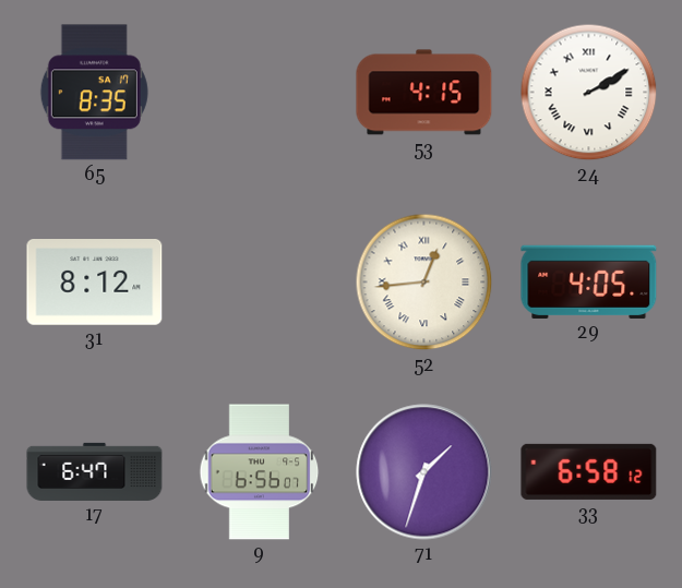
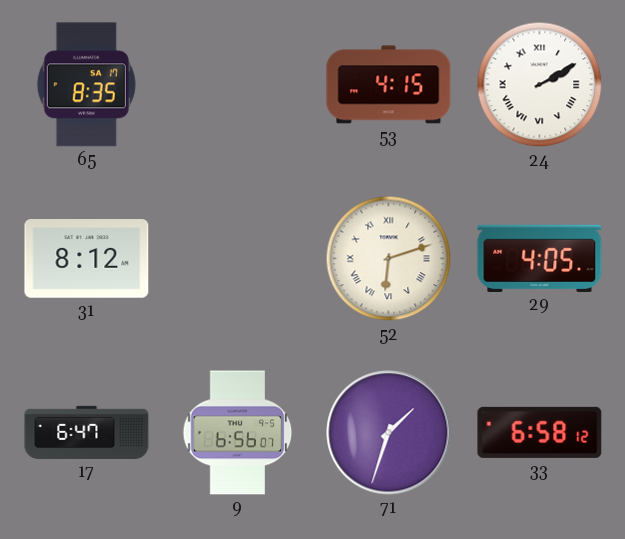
52: 12:44 -> 6:12
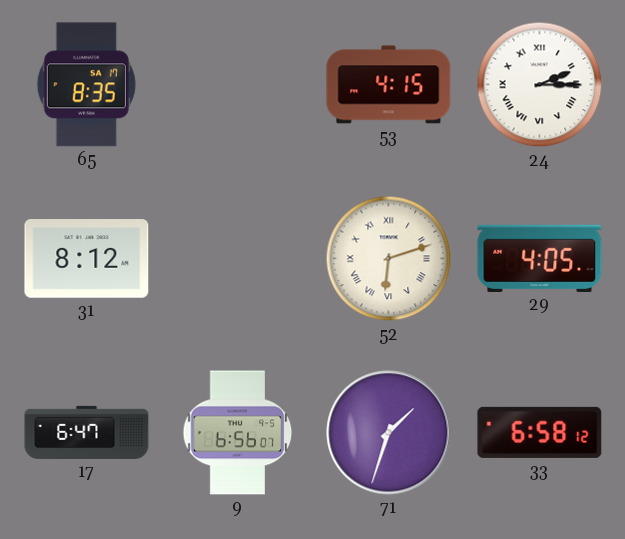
24: 2:10 -> 2:15
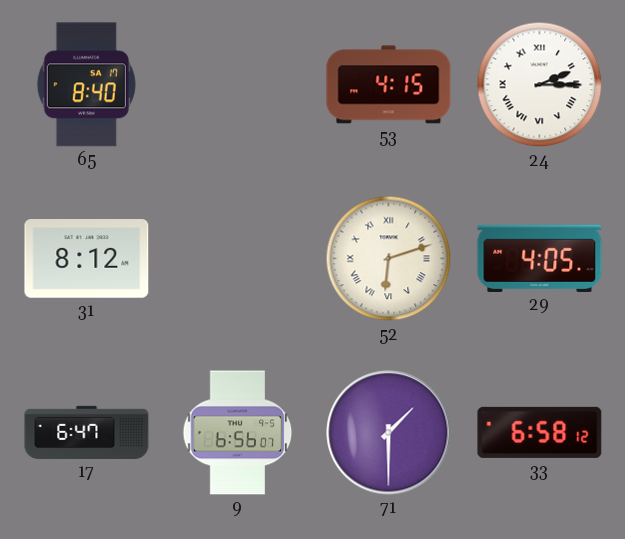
65: 8:35 -> 8:40
71: 1:33 -> 1:30
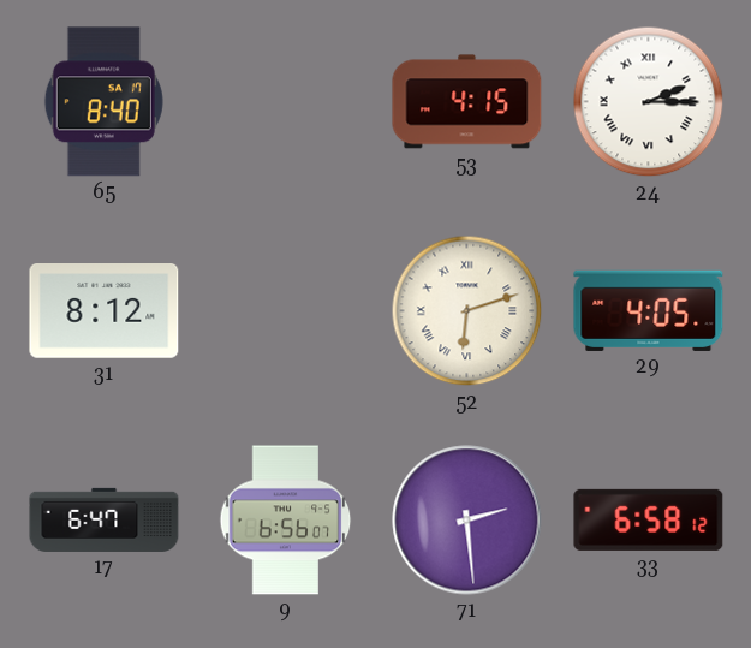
71: 1:30 -> 2:29
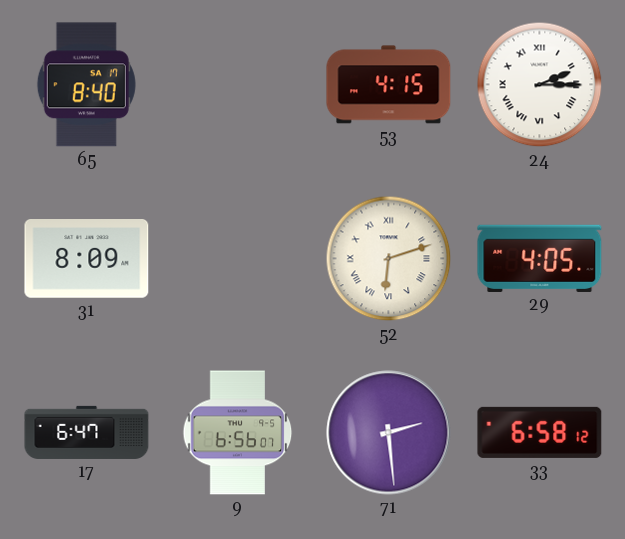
31: 8:12 -> 8:09
